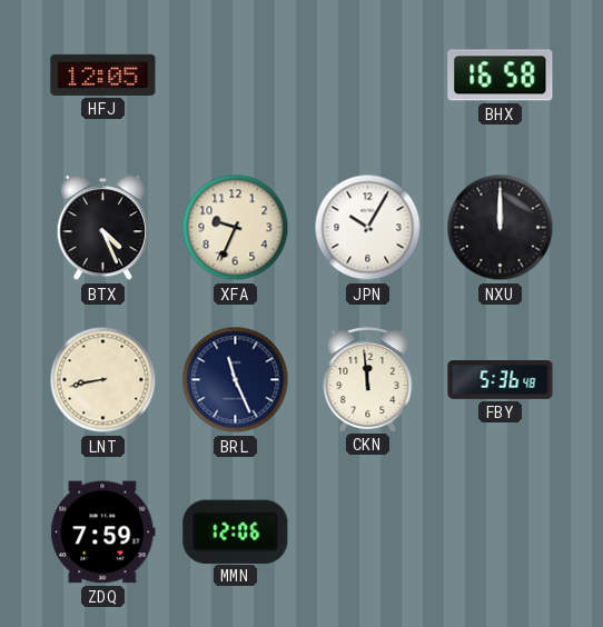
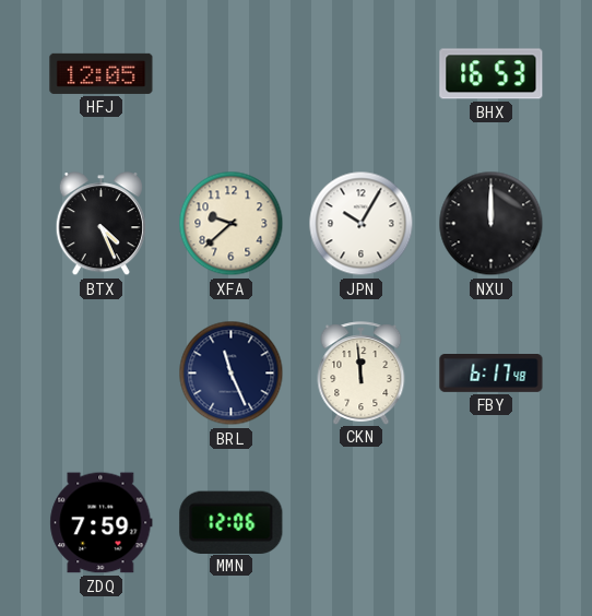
BHX: 16:58 -> 16:53
XFA: 9:34 -> 9:38
LNT: 8:43 -> none
FBY: 5:36 -> 6:17
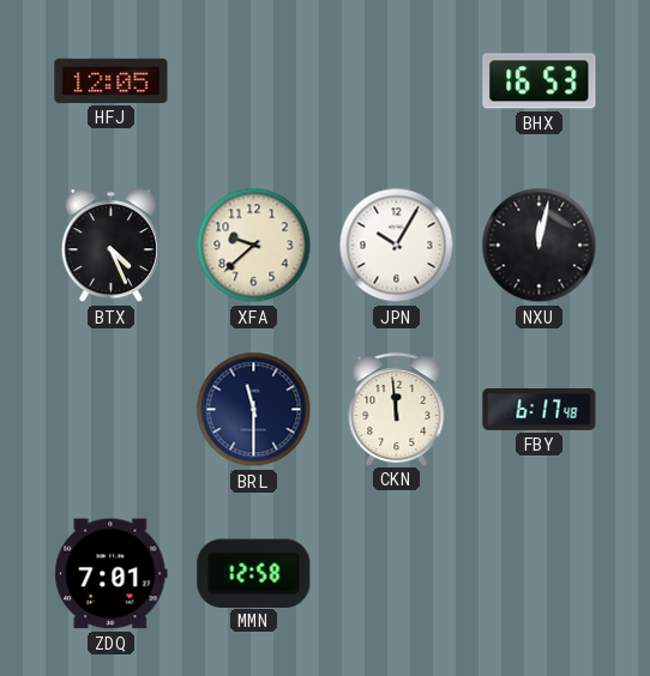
NXU: 12:00 -> 12:02
BRL: 11:26 -> 11:30
ZDQ: 7:59 -> 7:01
MMN: 12:06 -> 12:58
